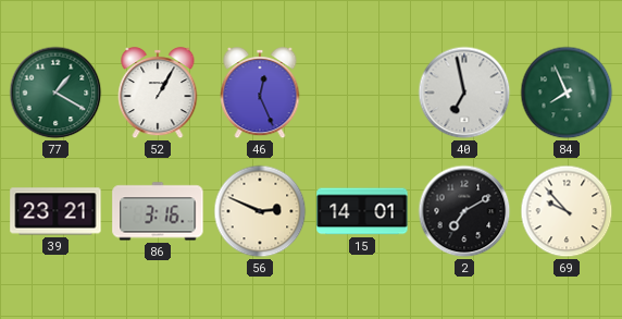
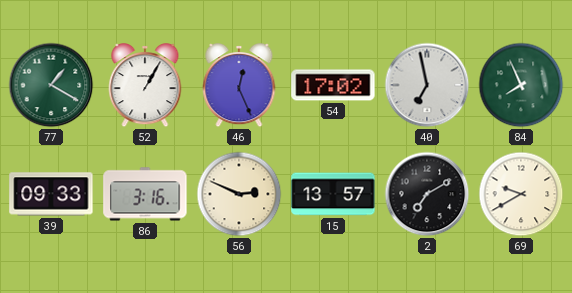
54: none -> 17:02
39: 23:21 -> 09:33
15: 14:01 -> 13:57
69: 9:53 -> 9:40
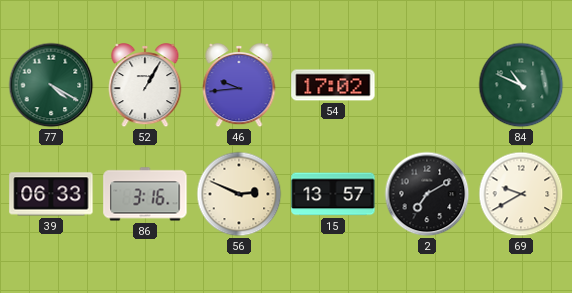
77: 1:20 -> 4:20
46: 12:26 -> 9:44
40: 6:58 -> none
84: 7:56 -> 10:49
39: 09:33 -> 06:33
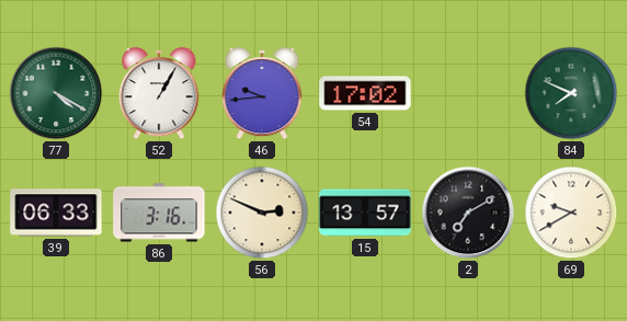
84: 10:49 -> 7:49
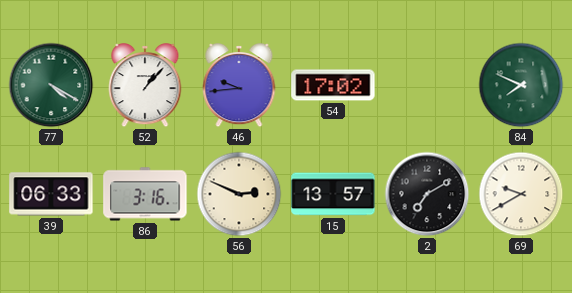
52: 1:05 -> 1:07
